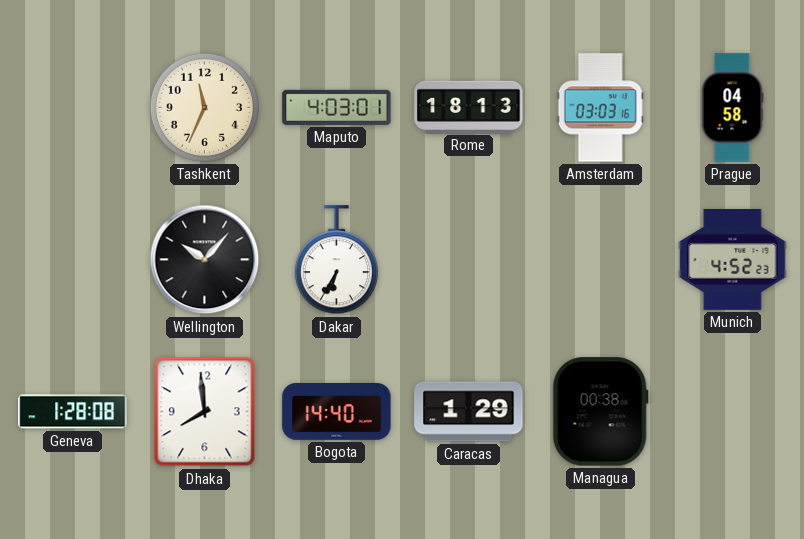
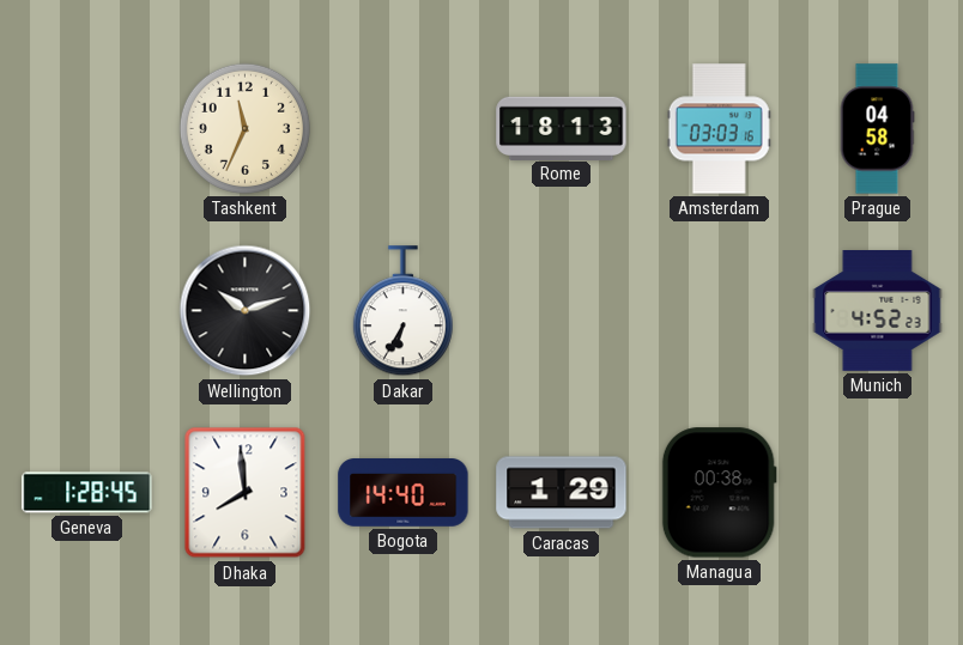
Maputo: 4:03 -> none
Wellington: 10:07 -> 10:12
Geneva: 1:28:08 -> 1:28:45
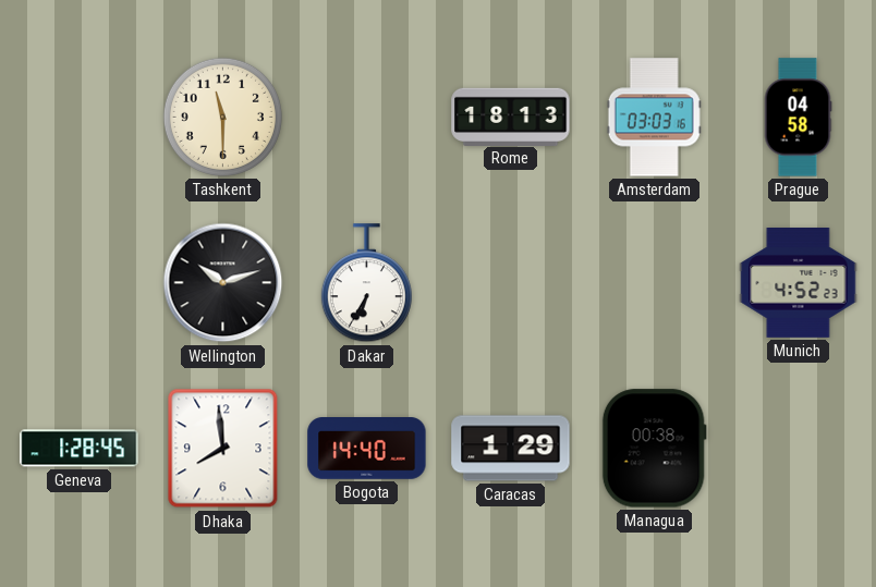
Tashkent: 11:34 -> 11:30
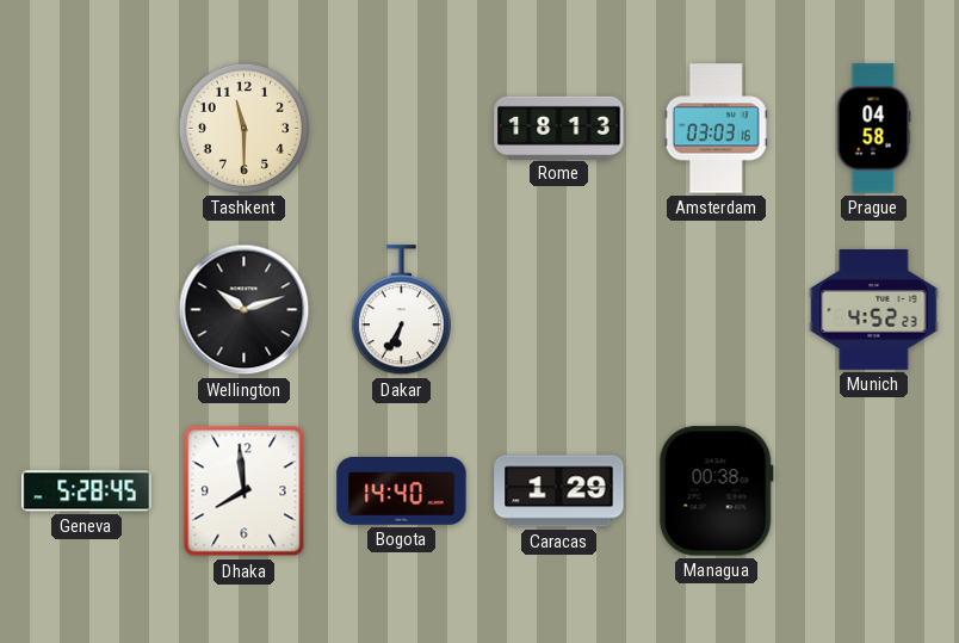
Geneva: 1:28 -> 5:28
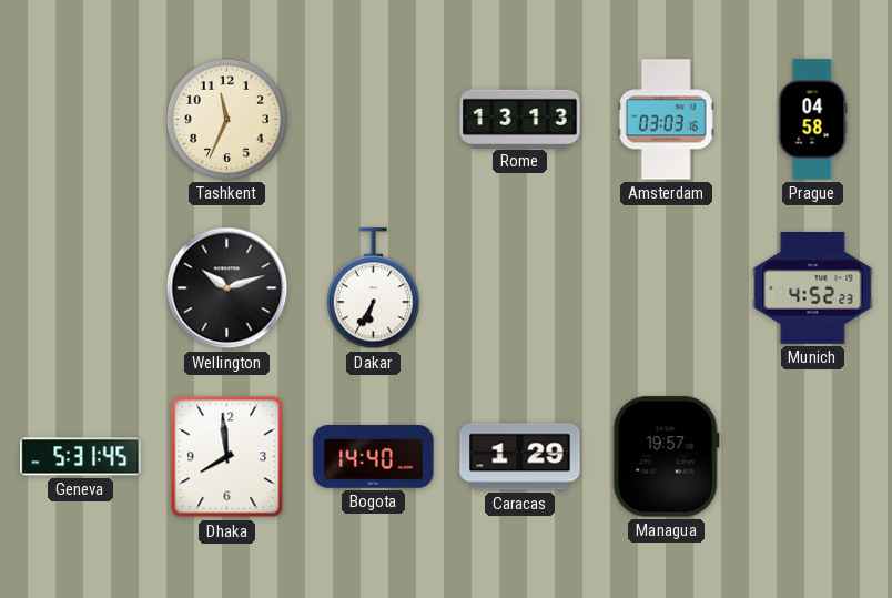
Tashkent: 11:30 -> 11:34
Rome: 18:13 -> 13:13
Geneva: 5:28 -> 5:31
Managua: 00:38 -> 19:57
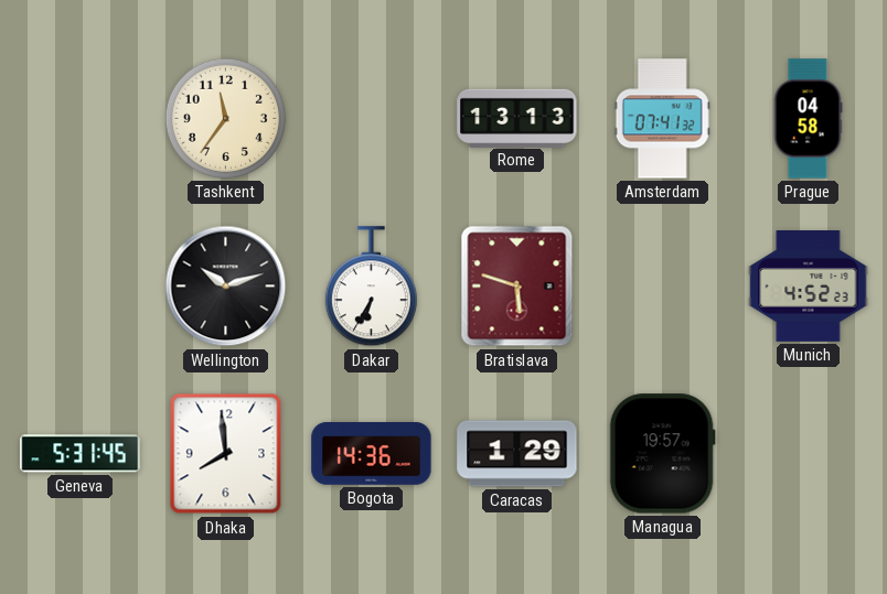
Tashkent: 11:34 -> 11:36
Amsterdam: 03:03 -> 07:41
Bratislava: none -> 5:48
Bogota: 14:40 -> 14:36
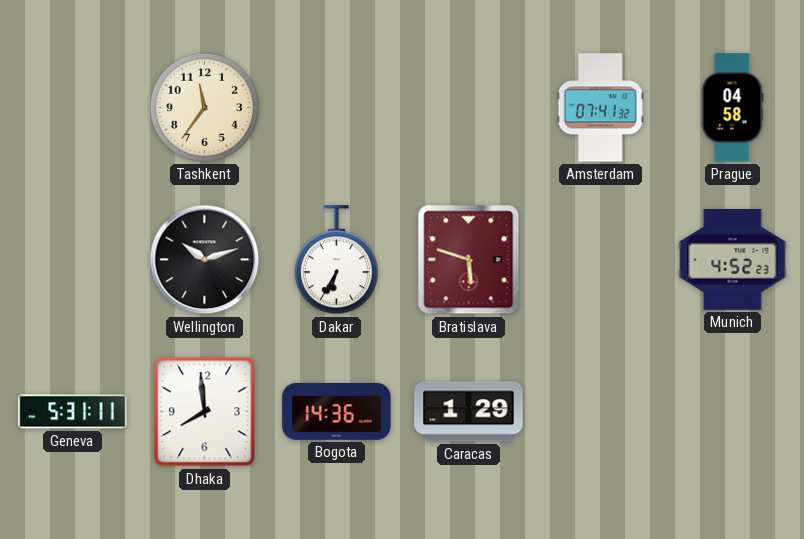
Rome: 13:13 -> none
Geneva: 5:31:45 -> 5:31:11
Managua: 19:57 -> none
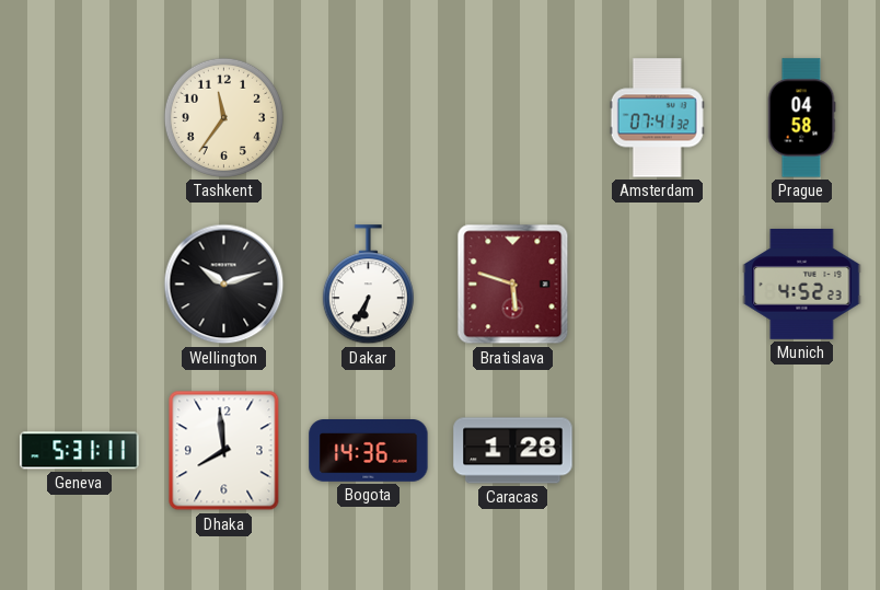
Caracas: 1:29 -> 1:28
